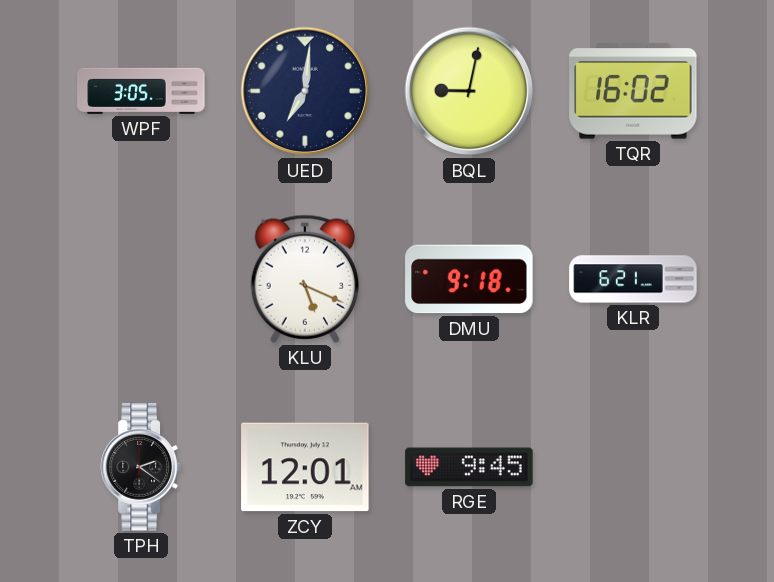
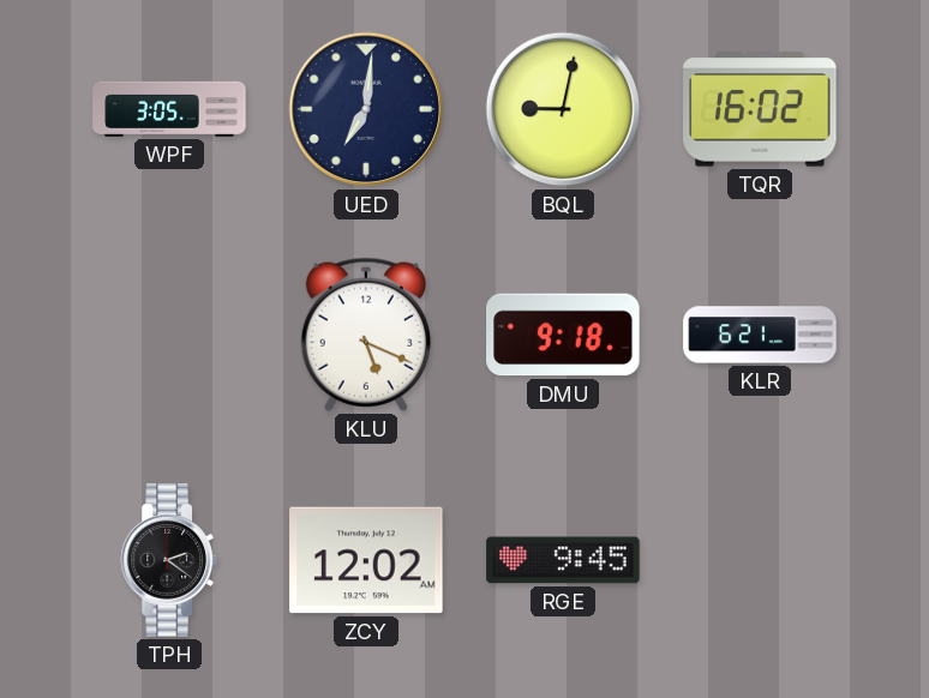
ZCY: 12:01 -> 12:02
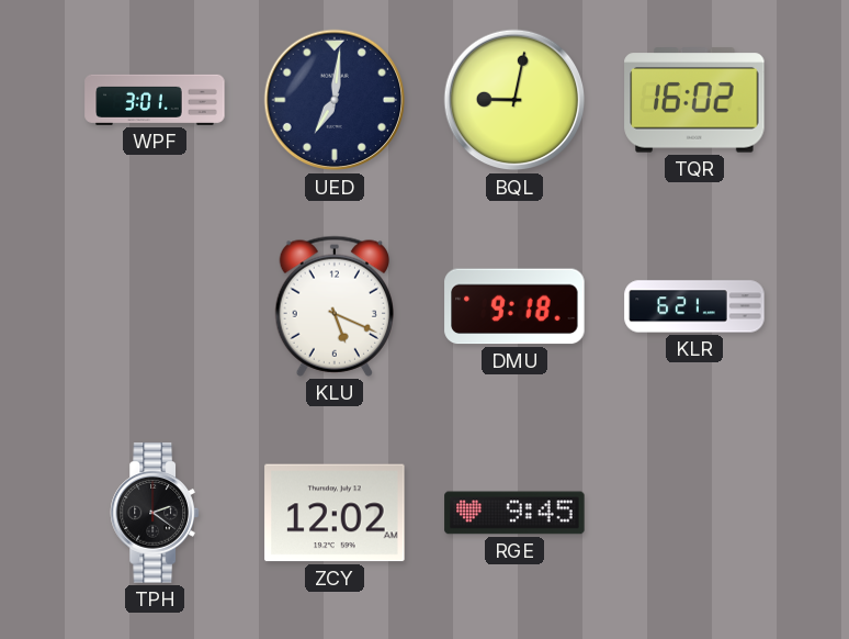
WPF: 3:05 -> 3:01
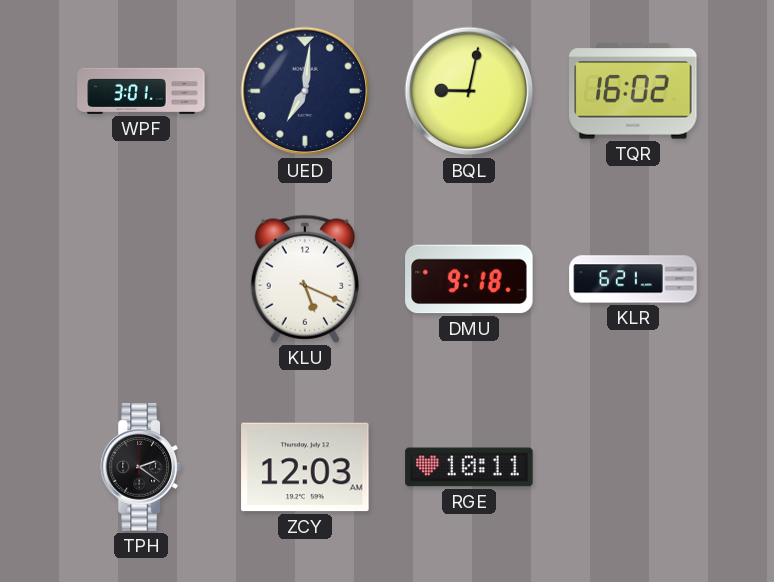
ZCY: 12:02 -> 12:03
RGE: 9:45 -> 10:11
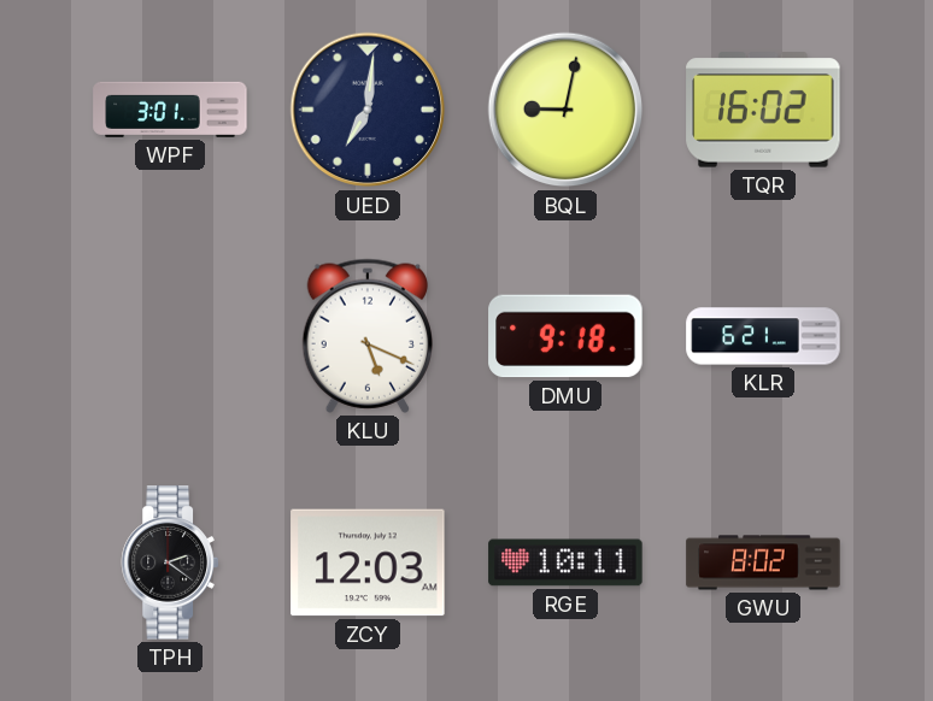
GWU: none -> 8:02
